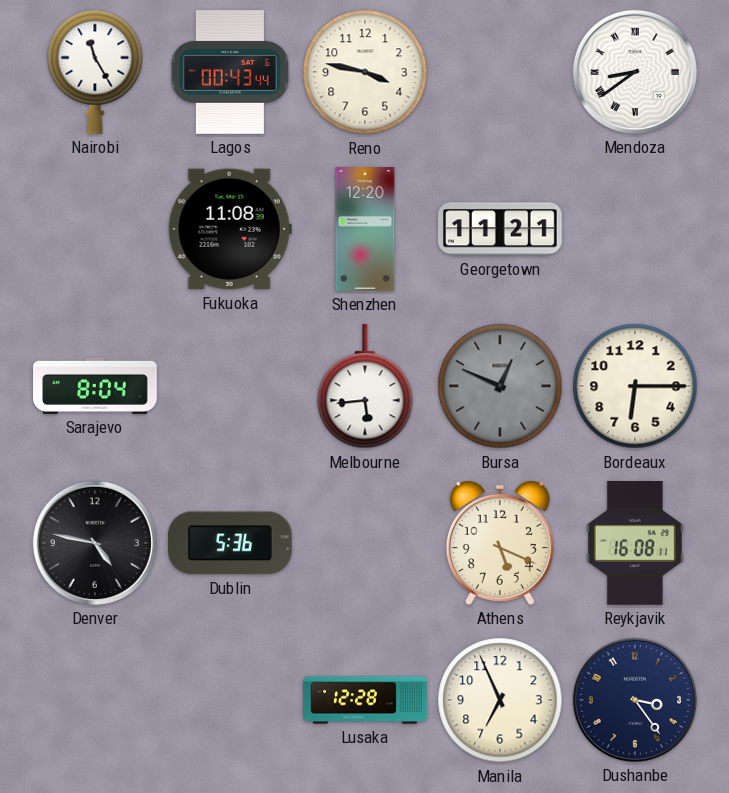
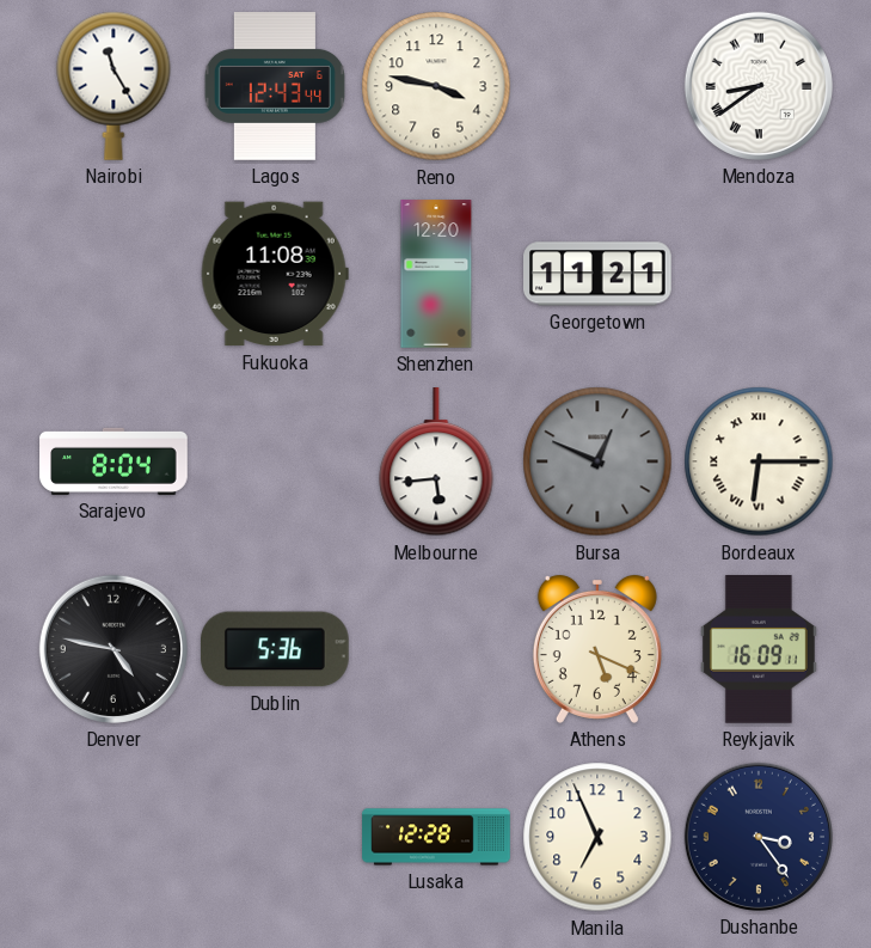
Lagos: 00:43 -> 12:43
Bordeaux numerals: Arabic -> Roman
Reykjavik: 16:08 -> 16:09
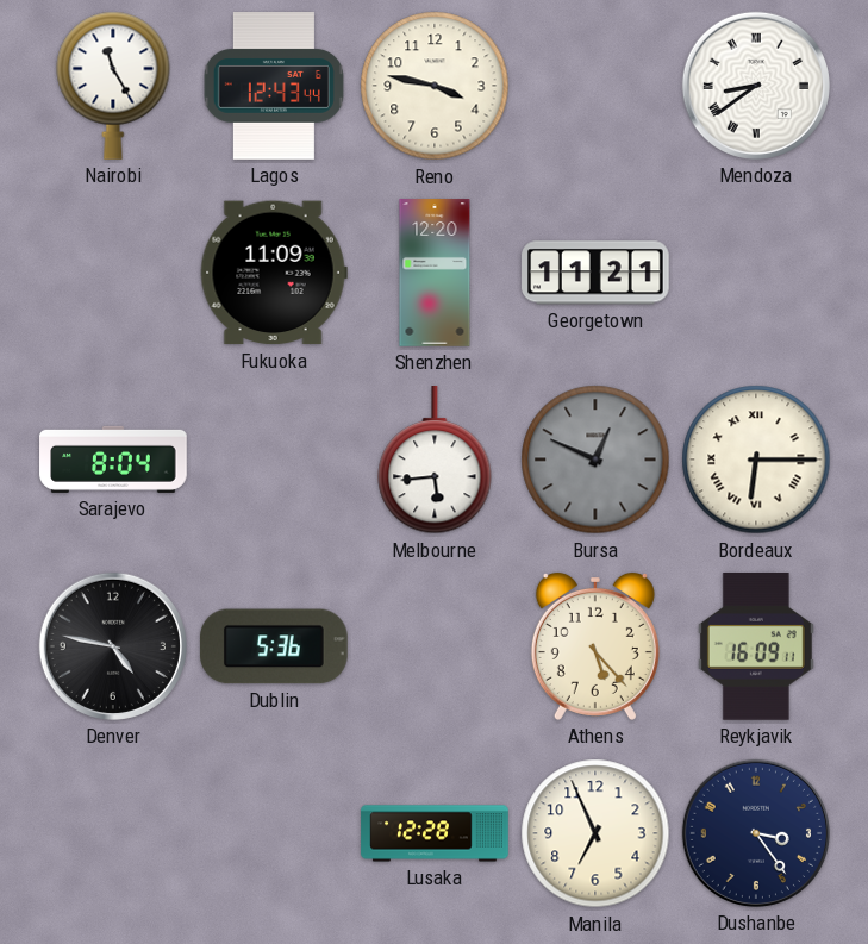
Fukuoka: 11:08 -> 11:09
Athens: 5:19 -> 5:23
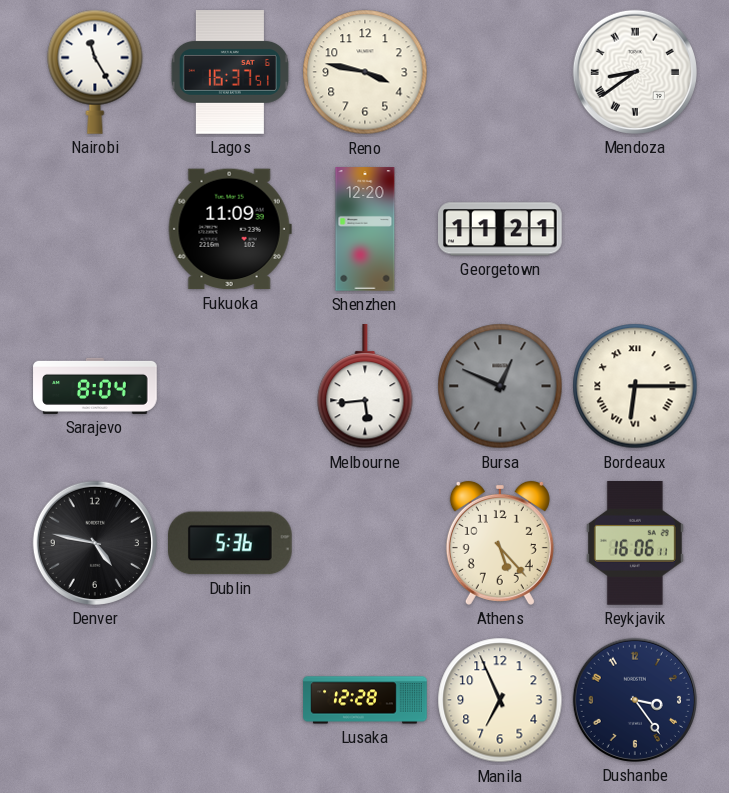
Lagos: 12:43 -> 16:37
Reykjavik: 16:09 -> 16:06
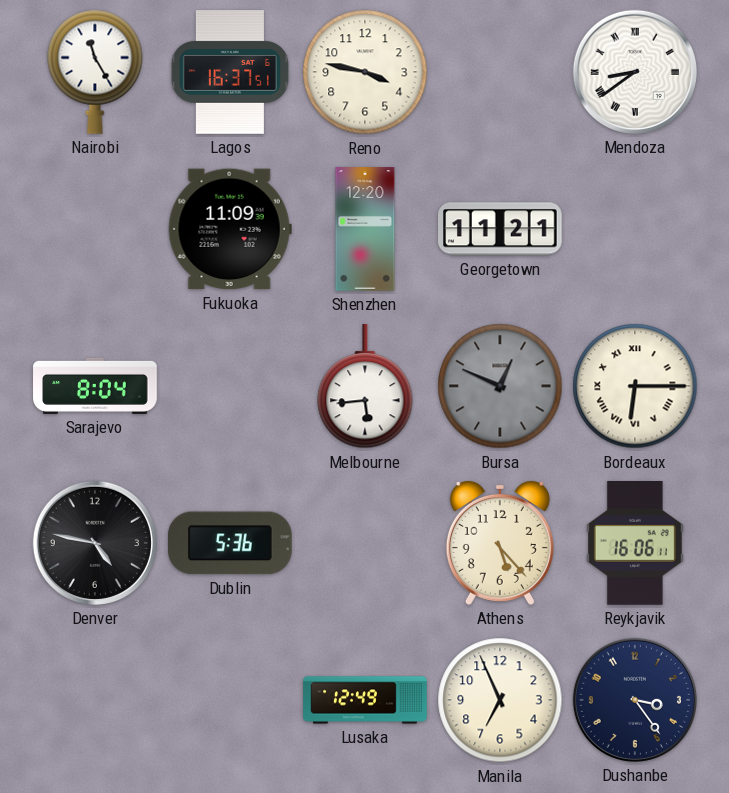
Lusaka: 12:28 -> 12:49
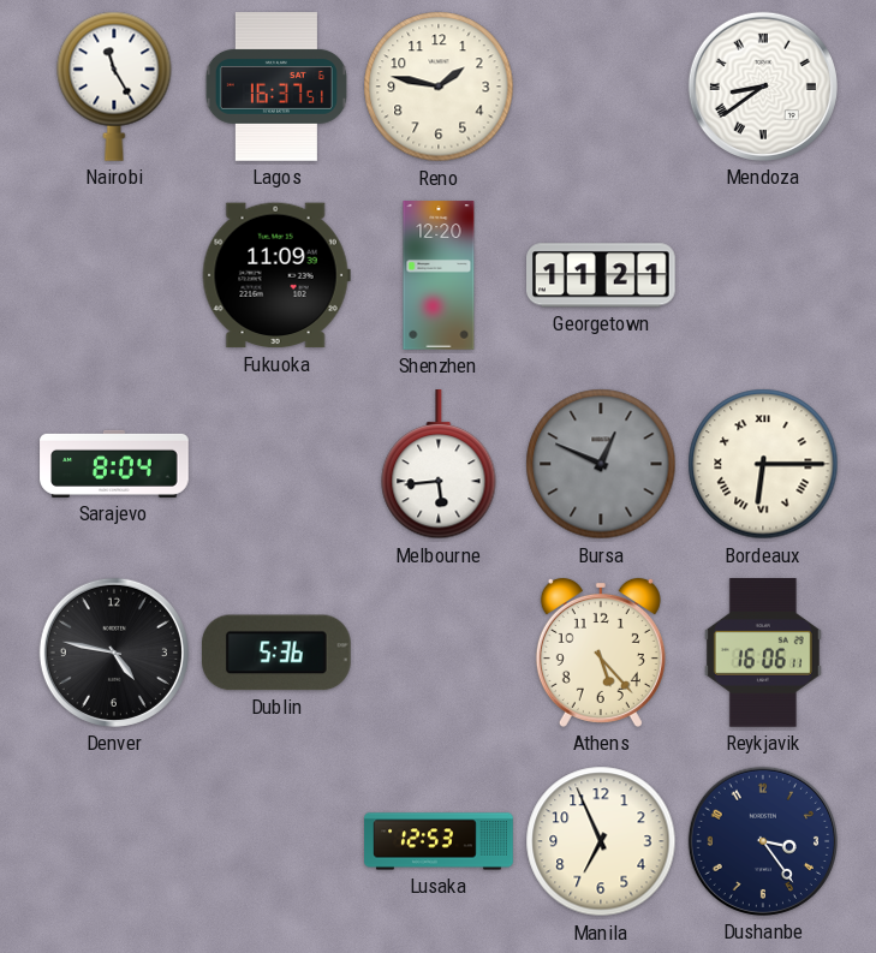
Reno: 3:47 -> 1:47
Lusaka: 12:49 -> 12:53
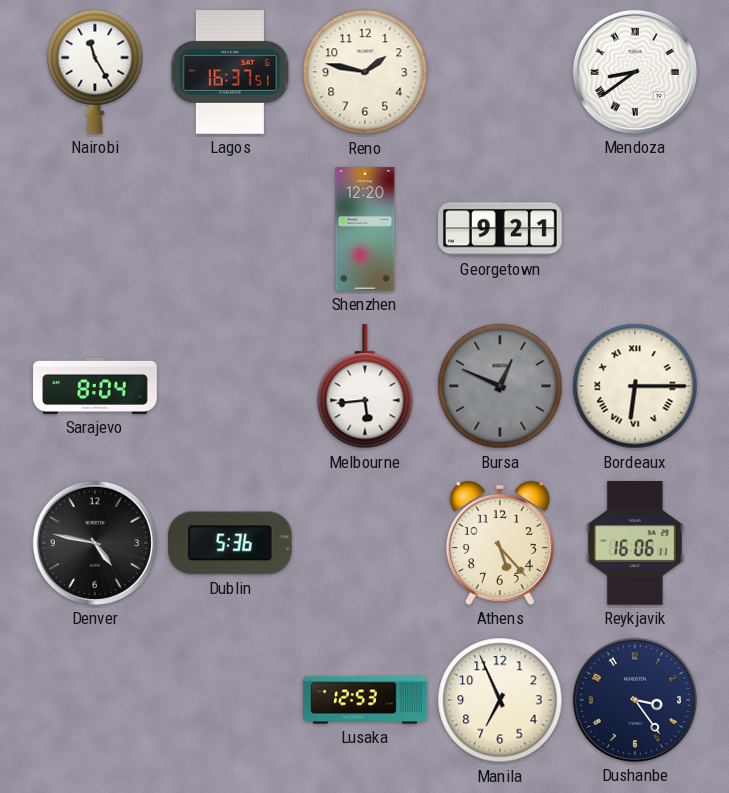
Fukuoka: 11:09 -> none
Georgetown: 11:21 -> 9:21
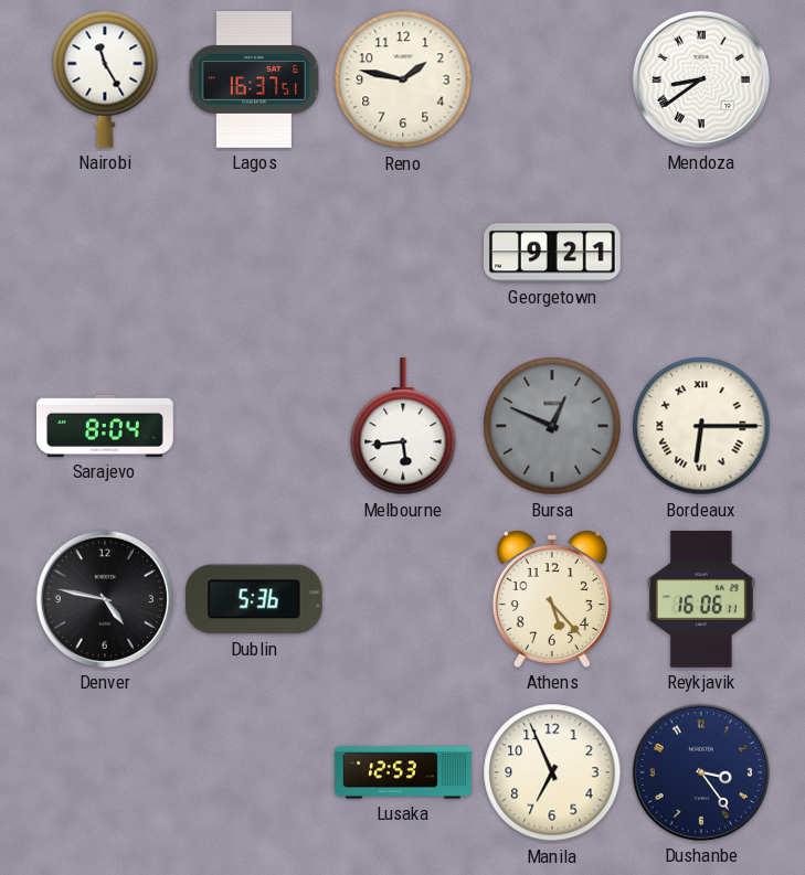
Shenzhen: 12:20 -> none
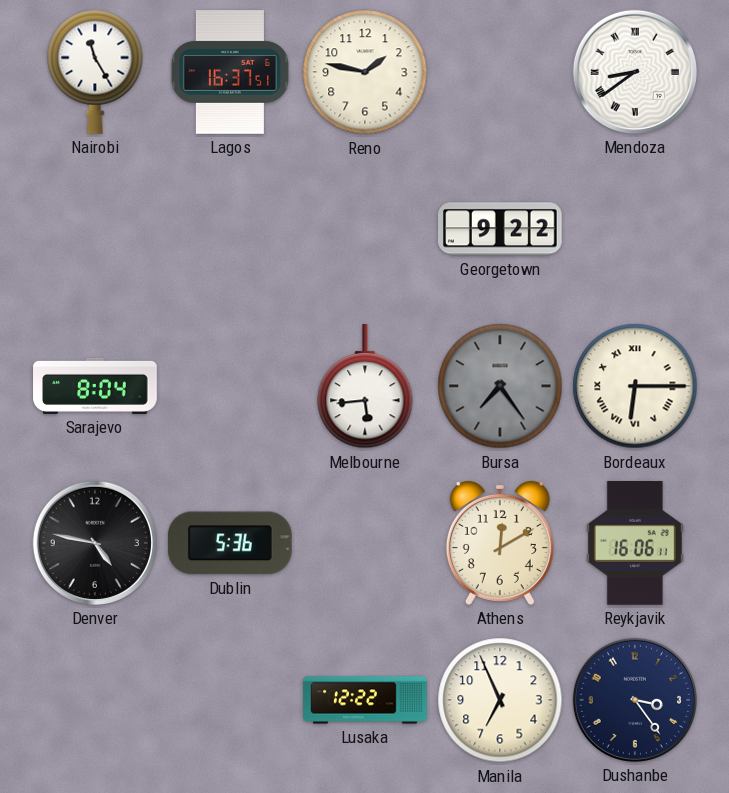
Georgetown: 9:21 -> 9:22
Bursa: 12:49 -> 7:24
Athens: 5:23 -> 12:10
Lusaka: 12:53 -> 12:22
